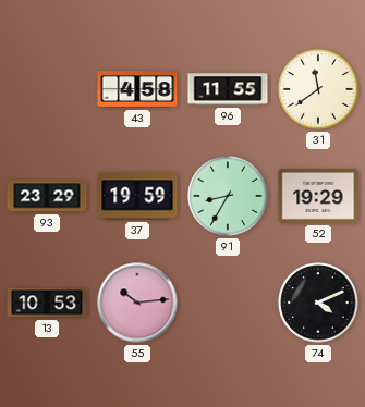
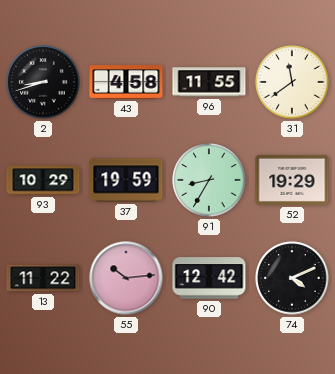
2: none -> 8:42
93: 23:29 -> 10:29
13: 10:53 -> 11:22
90: none -> 12:42
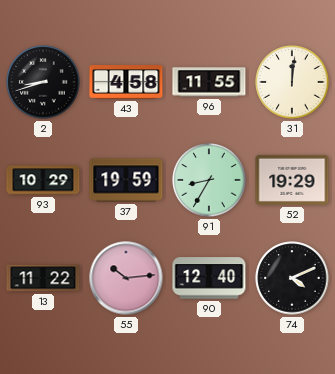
31: 11:39 -> 12:01
90: 12:42 -> 12:40
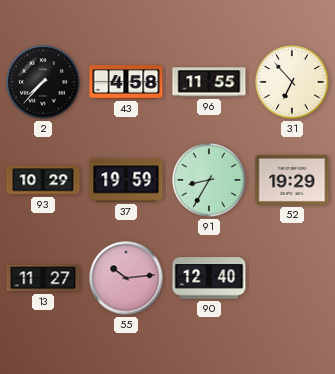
2: 8:42 -> 7:37
31: 12:01 -> 6:53
13: 11:22 -> 11:27
74: 4:11 -> none
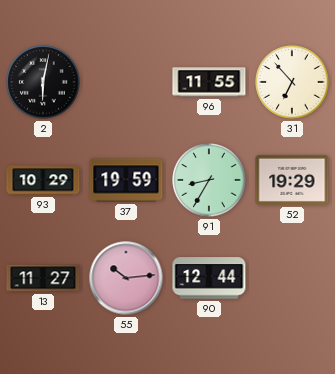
2: 7:37 -> 6:02
43: 4:58 -> none
90: 12:40 -> 12:44
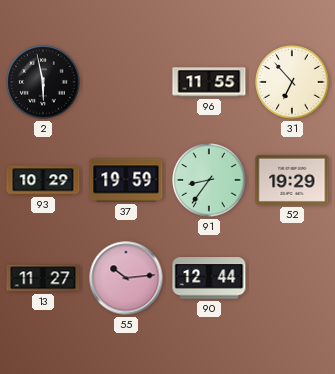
2: 6:02 -> 5:58
91: 8:35 -> 8:36
